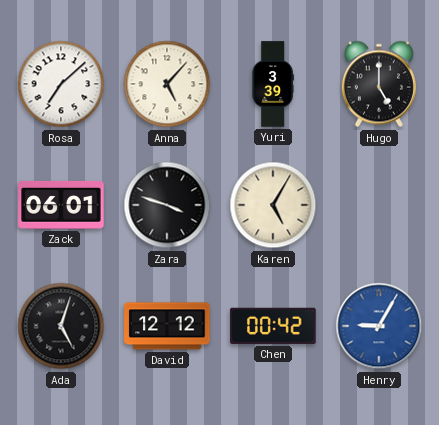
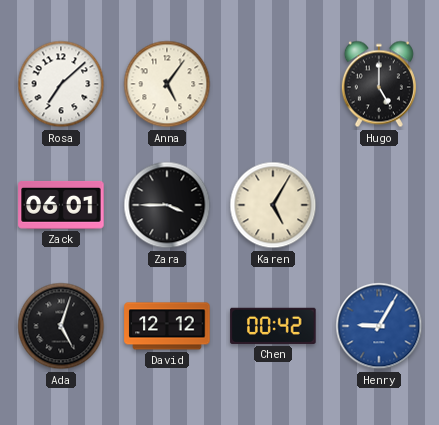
Anna: 5:07 -> 5:06
Yuri: 3:39 -> none
Zara: 3:48 -> 3:45
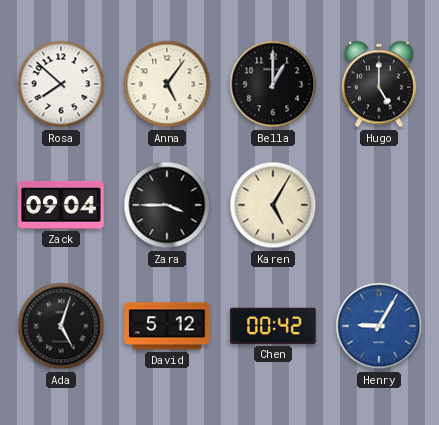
Rosa: 7:08 -> 7:52
Bella: none -> 1:00
Zack: 06:01 -> 09:04
David: 12:12 -> 5:12
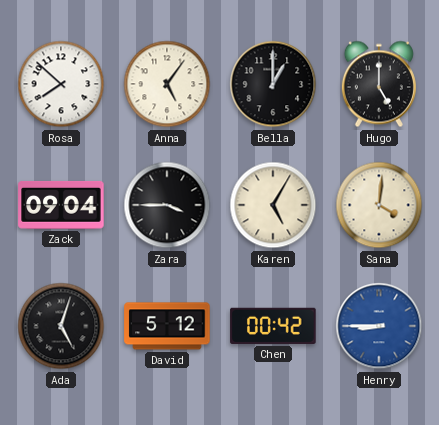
Sana: none -> 4:01
Henry: 9:05 -> 8:45
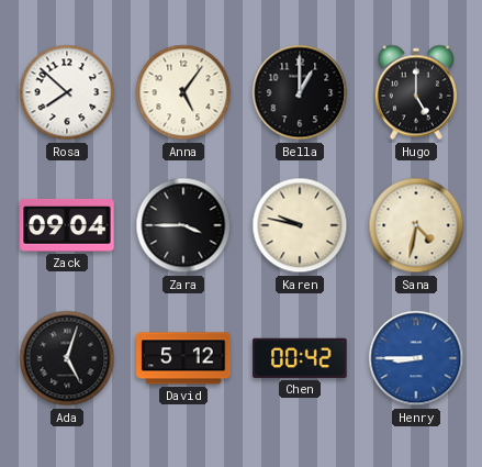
Karen: 5:05 -> 9:47
Sana: 4:01 -> 4:32
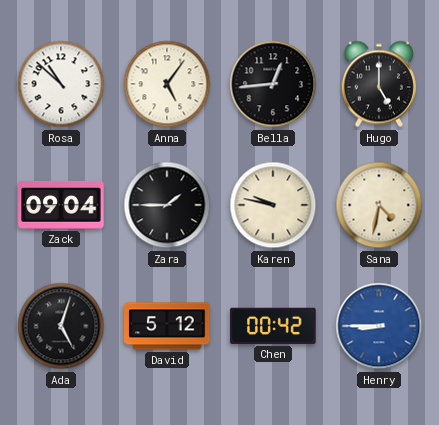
Rosa: 7:52 -> 10:52
Bella: 1:00 -> 12:44
Zara: 3:45 -> 1:45
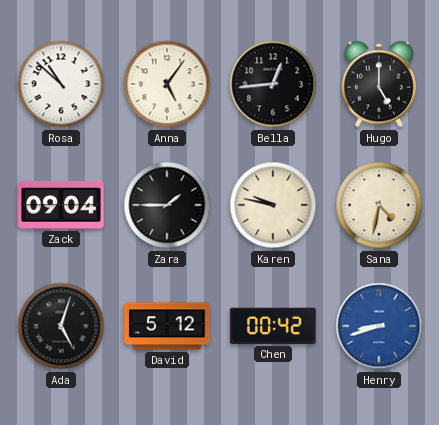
Henry: 8:45 -> 8:42
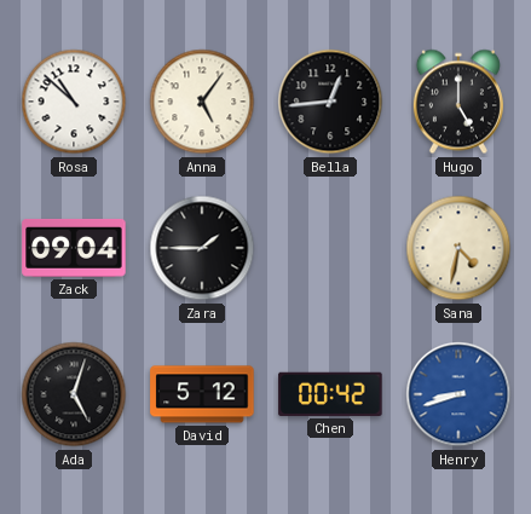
Karen: 9:47 -> none
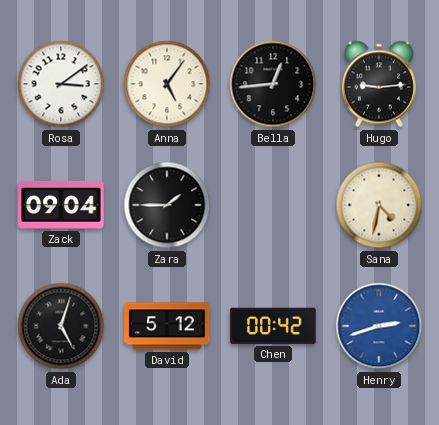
Rosa: 10:52 -> 3:09
Hugo: 5:00 -> 9:14
Henry: 8:42 -> 2:42
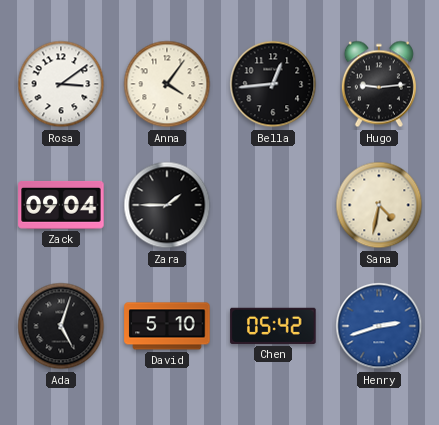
Anna: 5:06 -> 4:06
David: 5:12 -> 5:10
Chen: 00:42 -> 05:42
